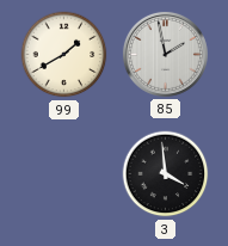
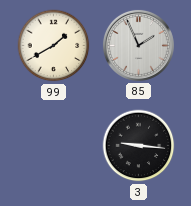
85: 1:58 -> 1:56
3: 3:59 -> 9:16
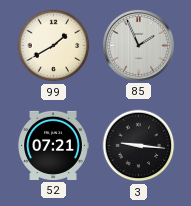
52: none -> 07:21
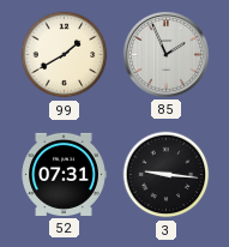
52: 07:21 -> 07:31
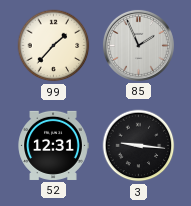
99: 1:40 -> 1:37
52: 07:31 -> 12:31
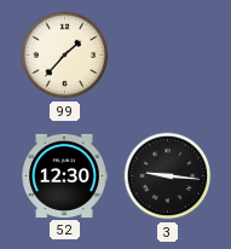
85: 1:56 -> none
52: 12:31 -> 12:30
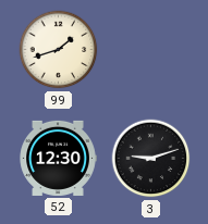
99: 1:37 -> 1:42
3: 9:16 -> 9:12
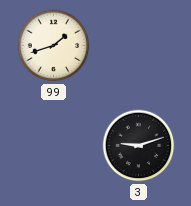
52: 12:30 -> none
